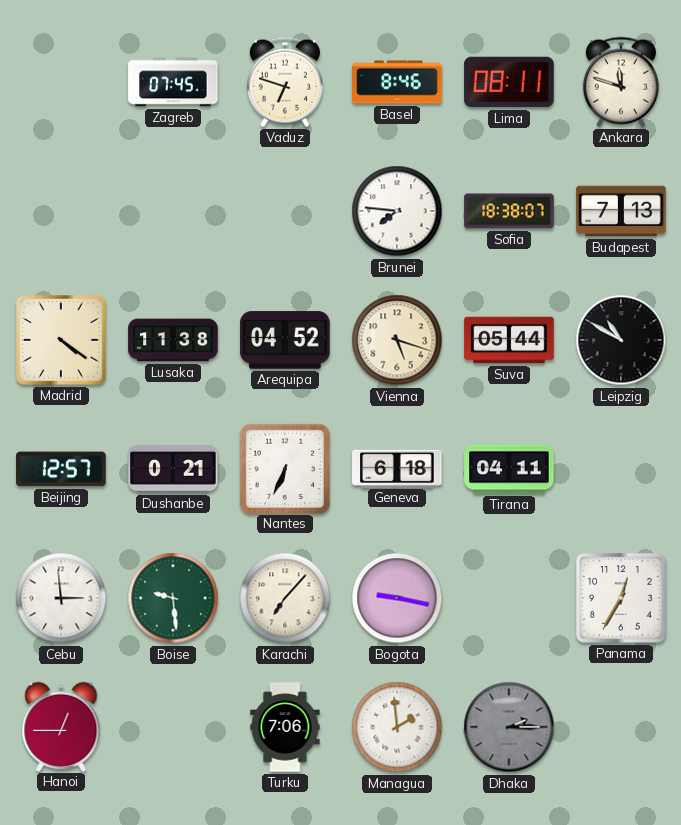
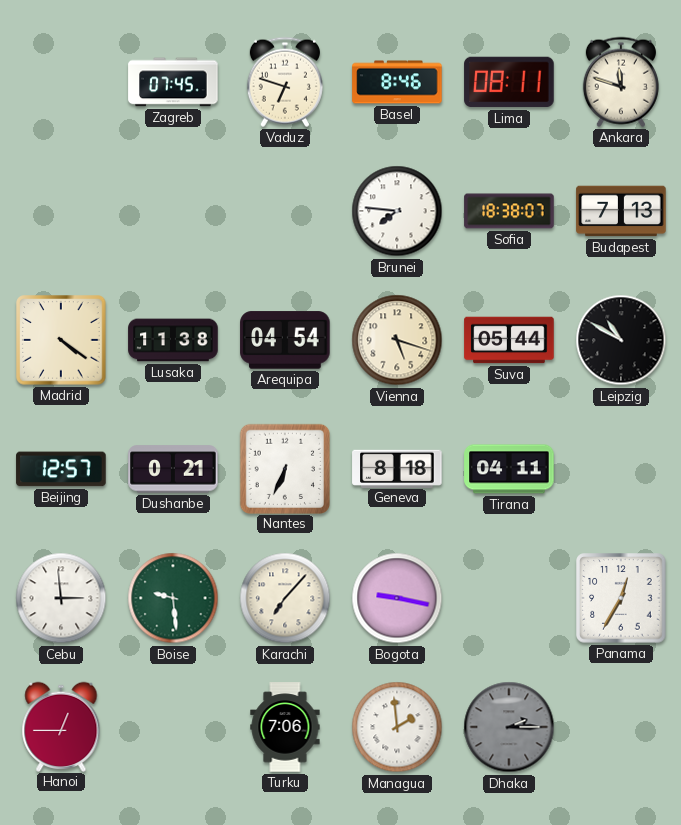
Arequipa: 04:52 -> 04:54
Geneva: 6:18 -> 8:18
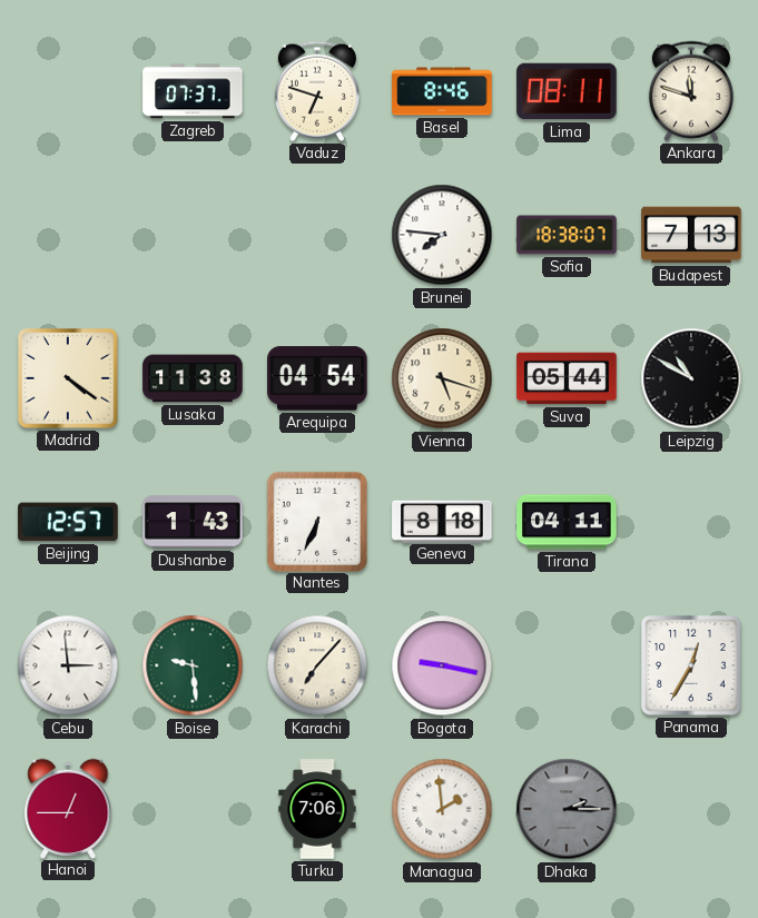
Zagreb: 07:45 -> 07:37
Dushanbe: 0:21 -> 1:43
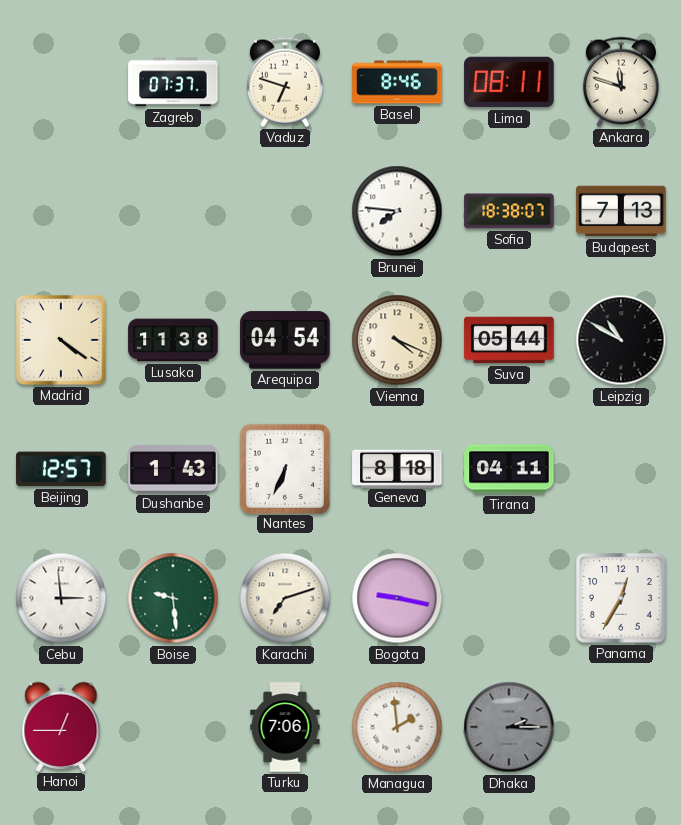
Vienna: 5:18 -> 4:19
Karachi: 7:07 -> 7:12
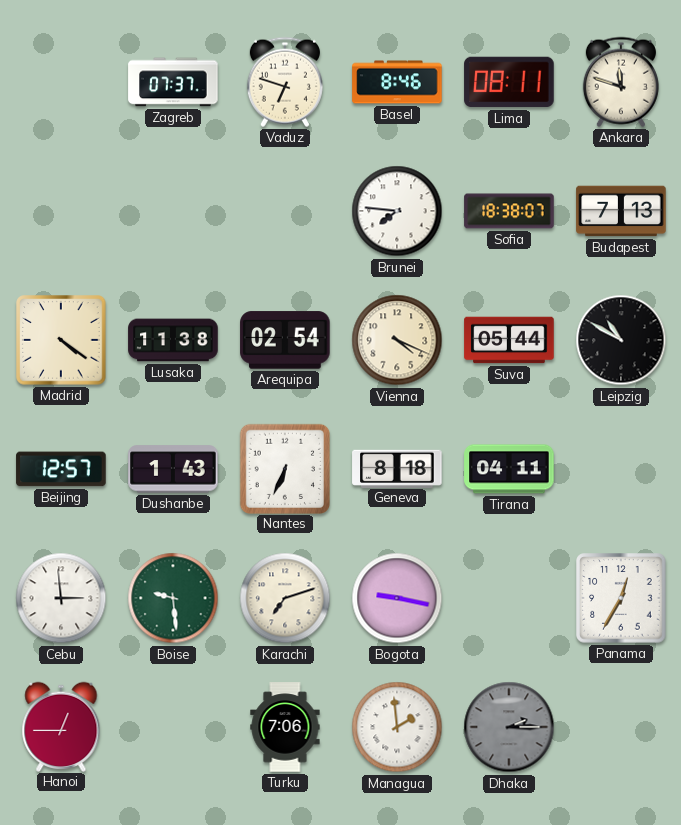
Arequipa: 04:54 -> 02:54
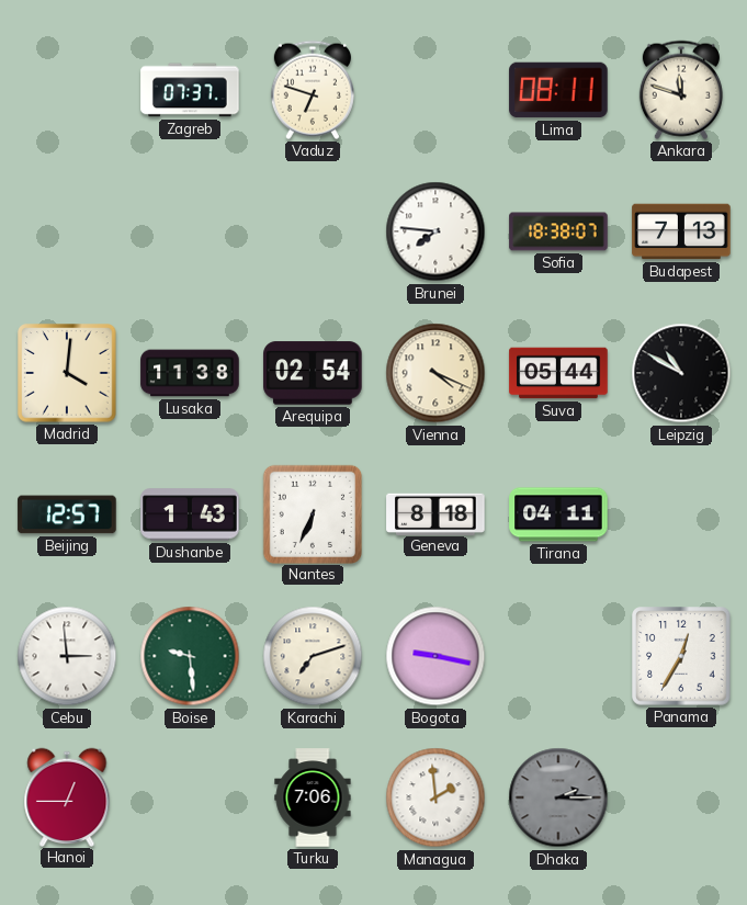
Basel: 8:46 -> none
Madrid: 4:21 -> 4:01
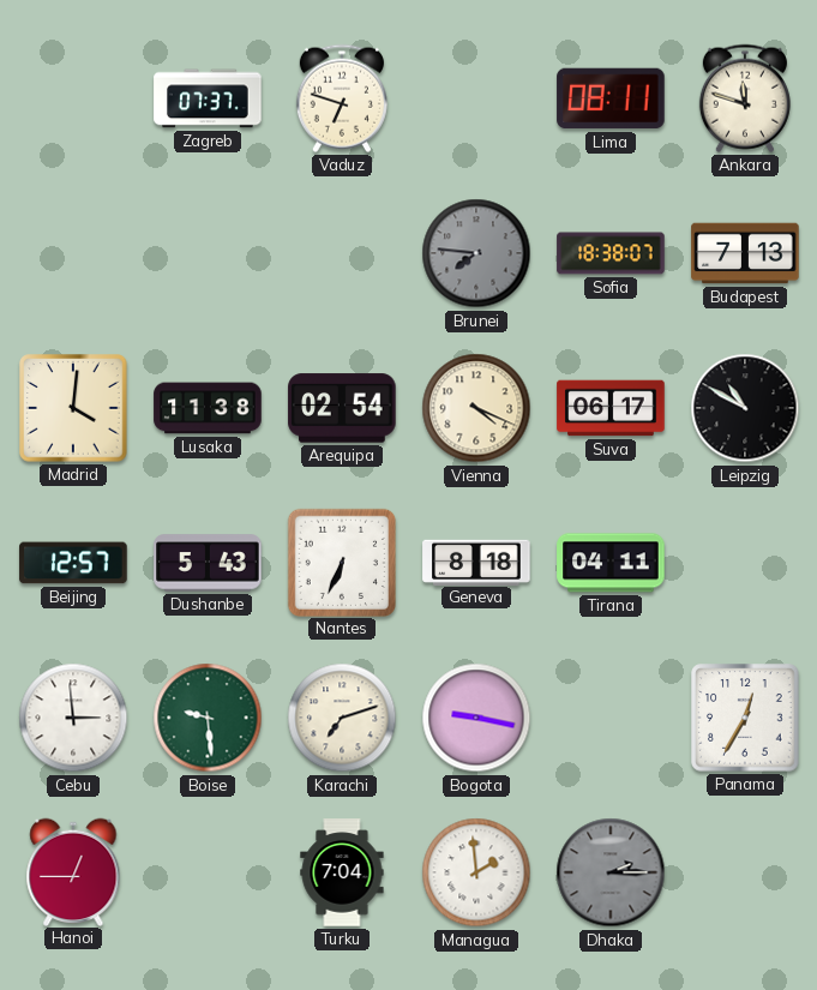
Brunei dial: white -> grey
Suva: 05:44 -> 06:17
Dushanbe: 1:43 -> 5:43
Turku: 7:06 -> 7:04
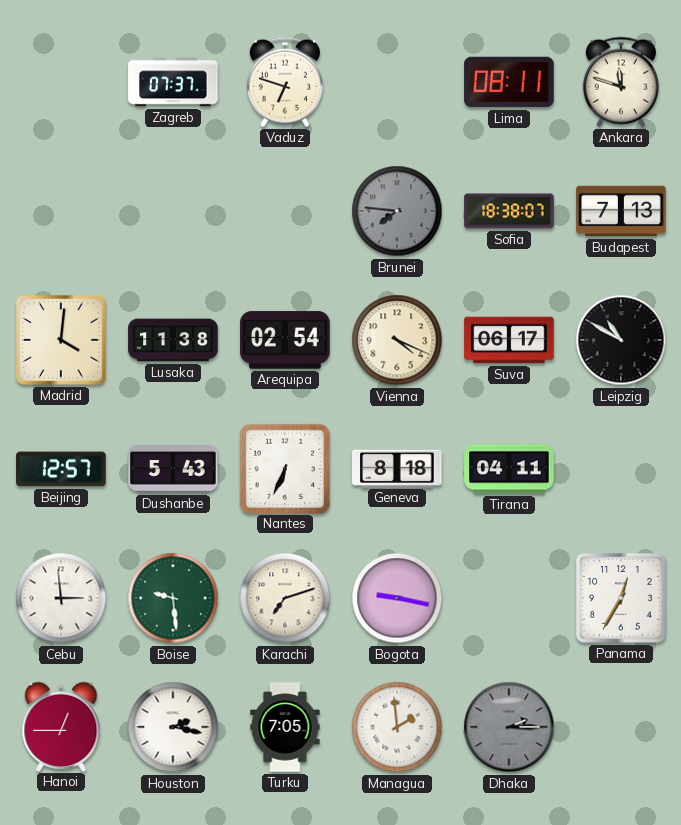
Houston: none -> 2:17
Turku: 7:04 -> 7:05
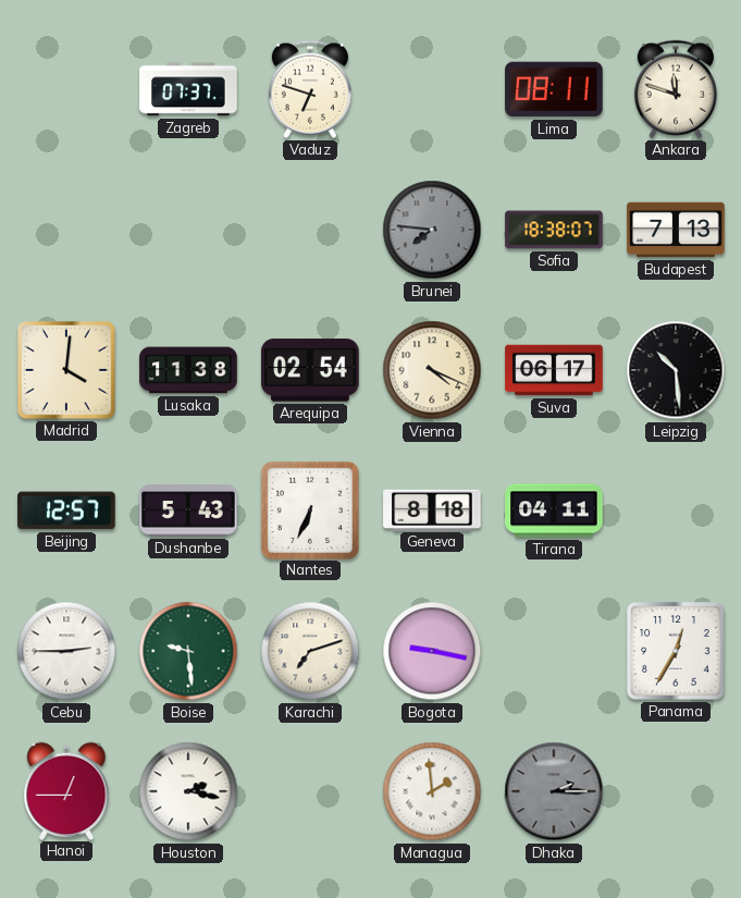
Leipzig: 10:50 -> 10:29
Cebu: 2:59 -> 2:45
Turku: 7:05 -> none
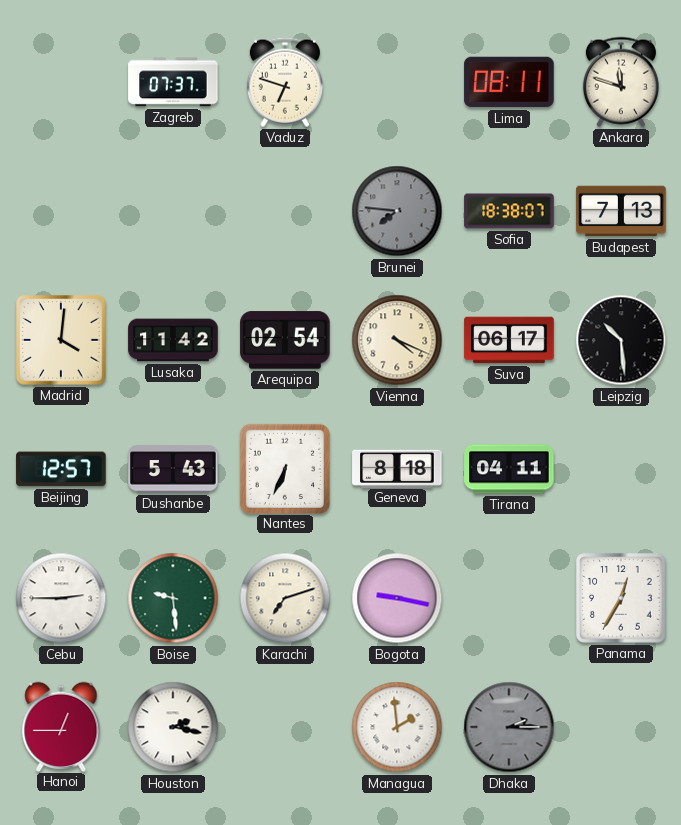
Lusaka: 11:38 -> 11:42
